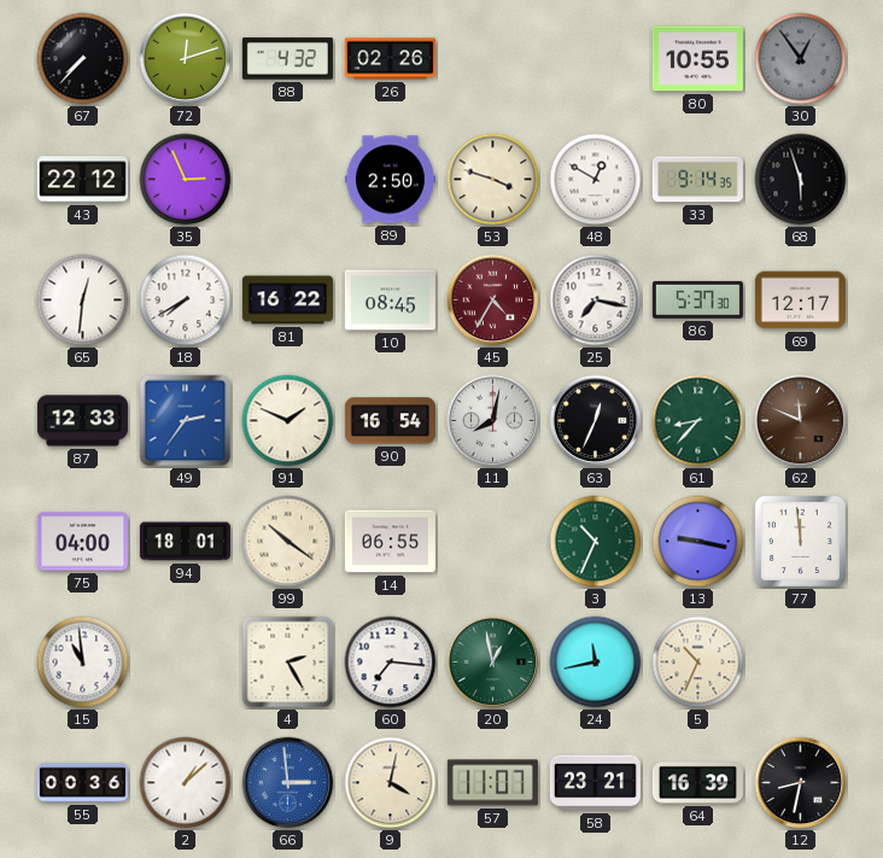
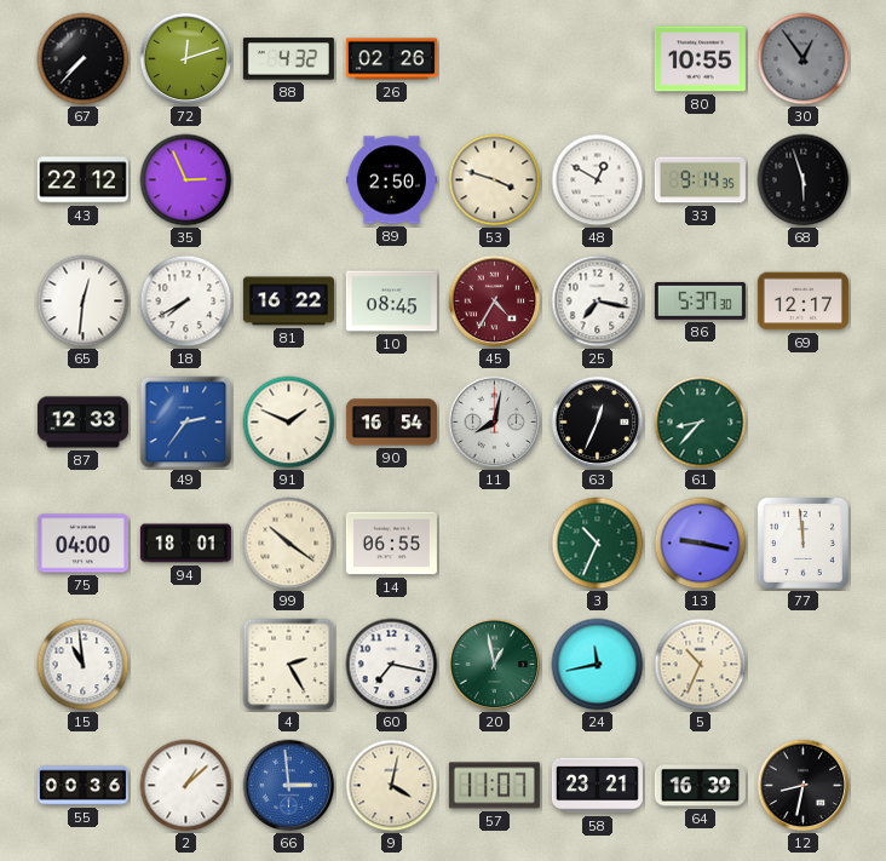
62: 11:49 -> none
60: 7:16 -> 7:17
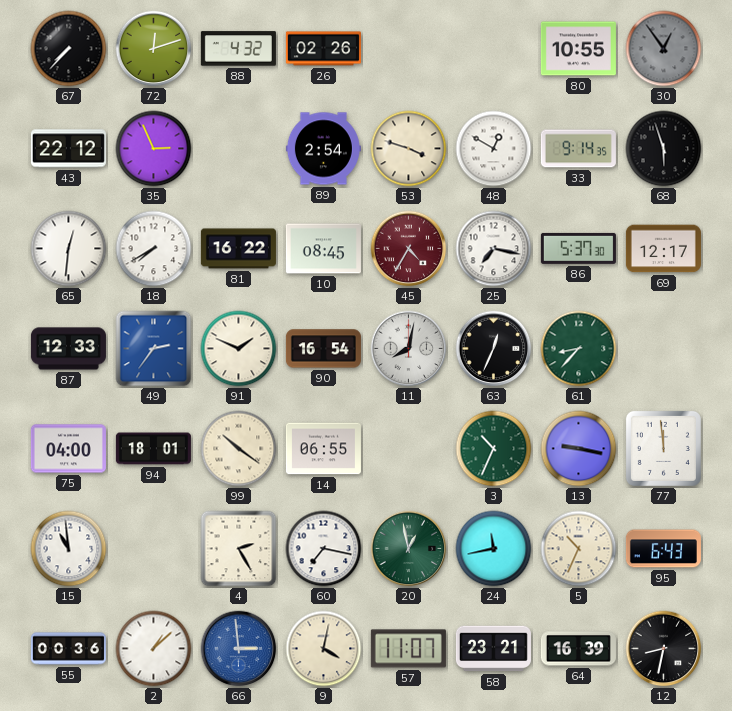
89: 2:50 -> 2:54
95: none -> 6:43
